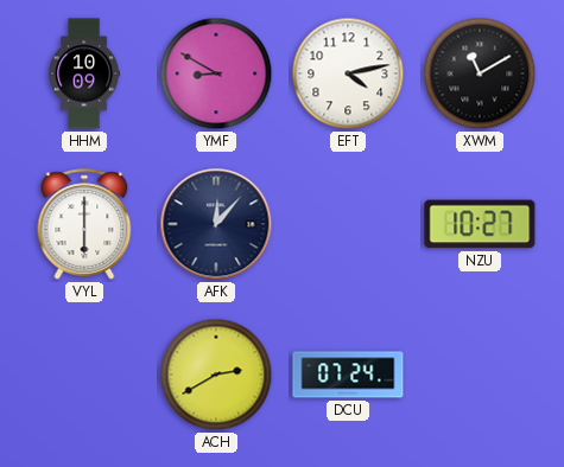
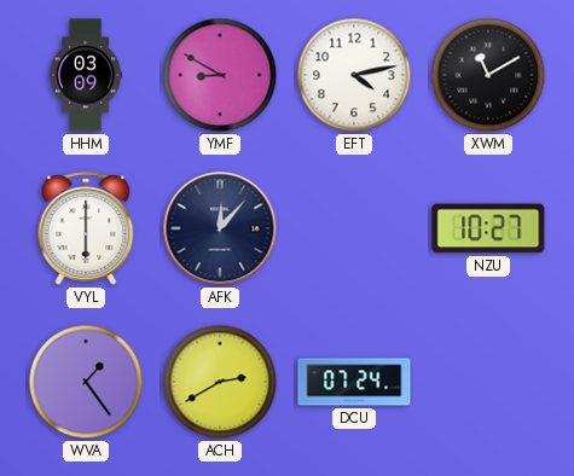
HHM: 10:09 -> 03:09
WVA: none -> 1:24
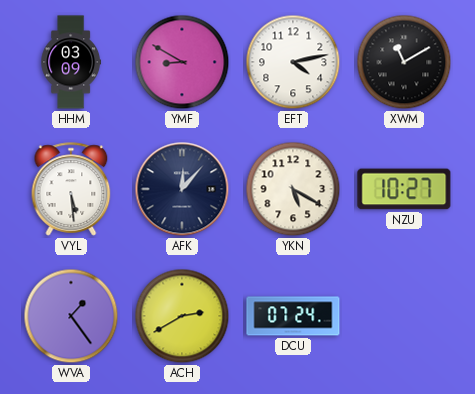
VYL: 6:00 -> 5:29
YKN: none -> 5:20
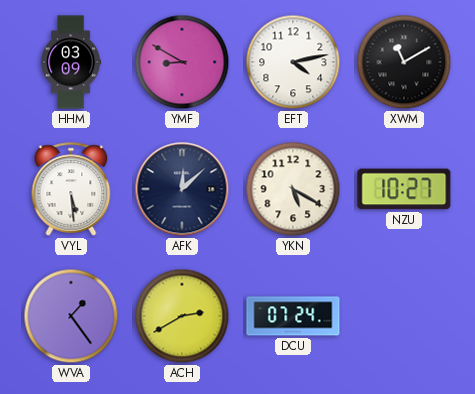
AFK: 12:07 -> 12:08
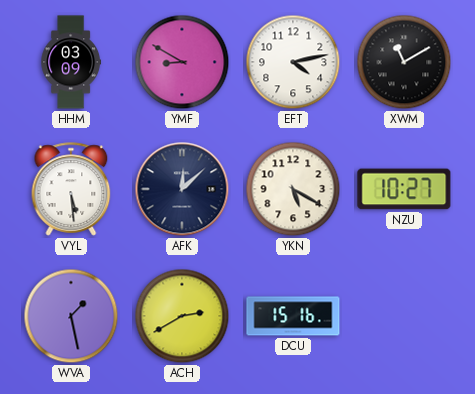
WVA: 1:24 -> 1:28
DCU: 07:24 -> 15:16
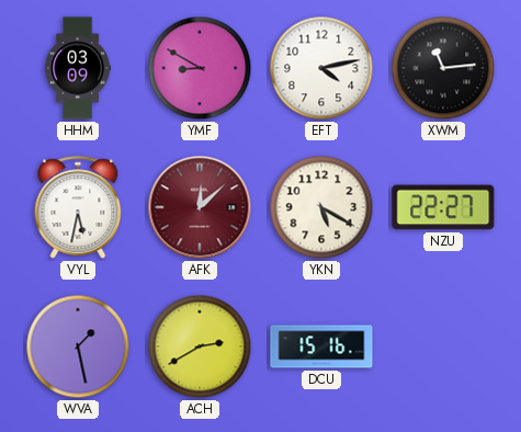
XWM: 11:10 -> 11:14
VYL: 5:29 -> 5:32
AFK dial: navy -> burgundy
NZU: 10:27 -> 22:27
